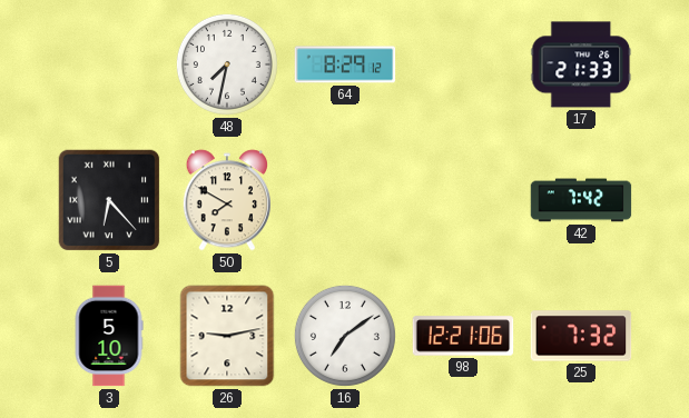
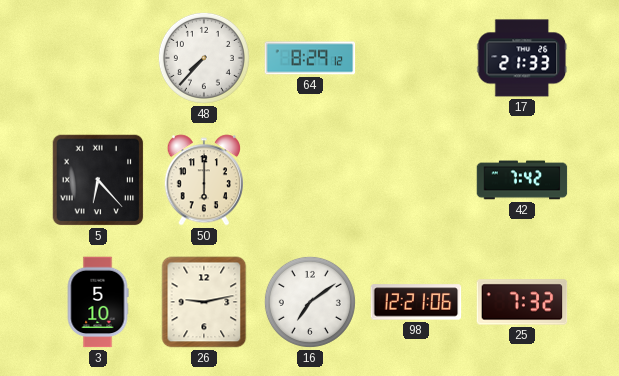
48: 7:32 -> 7:37
50: 7:50 -> 6:00
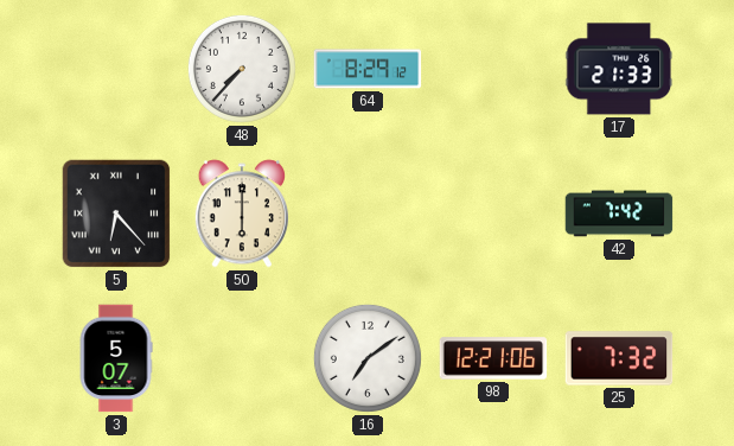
3: 5:10 -> 5:07
26: 9:13 -> none
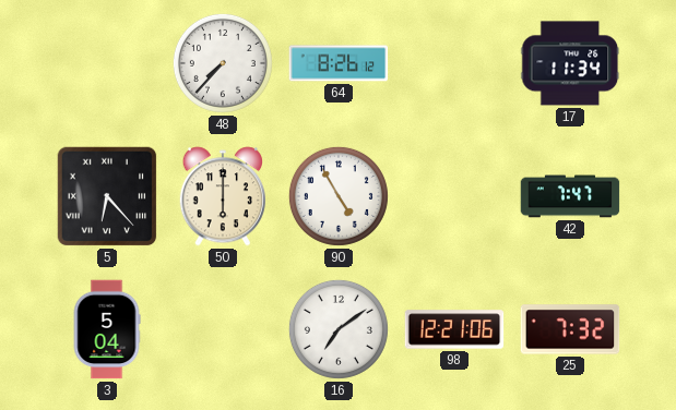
64: 8:29 -> 8:26
17: 21:33 -> 11:34
90: none -> 4:55
42: 7:42 -> 7:47
3: 5:07 -> 5:04
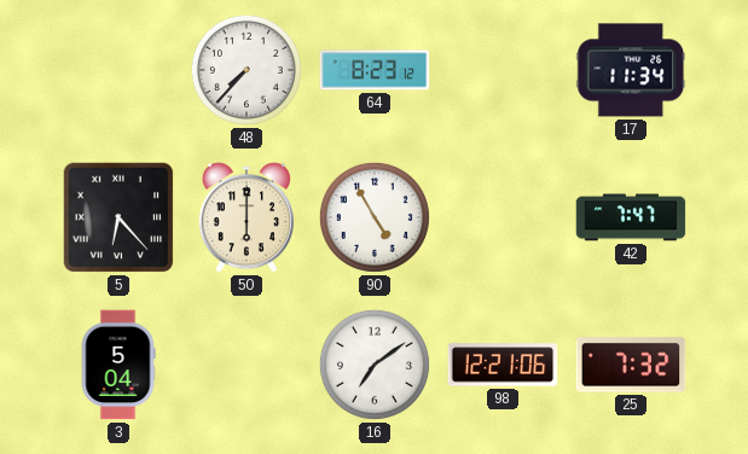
64: 8:26 -> 8:23
